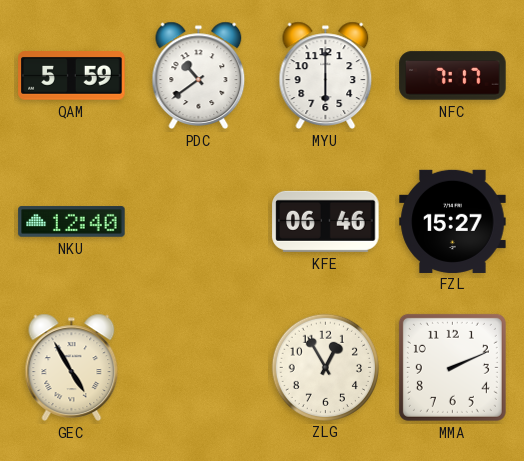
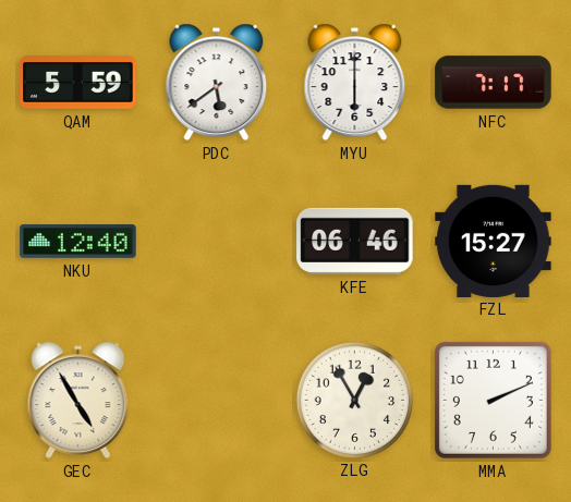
PDC: 10:39 -> 5:39
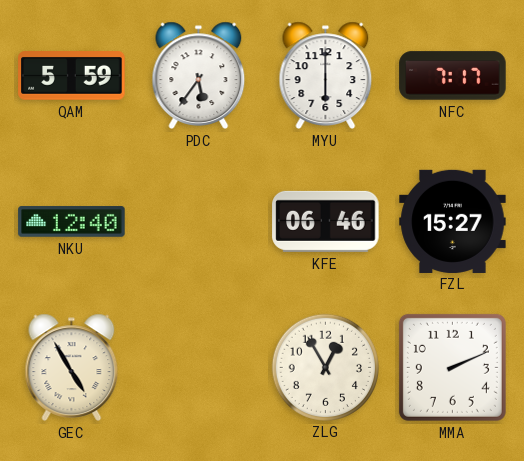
PDC: 5:39 -> 5:36
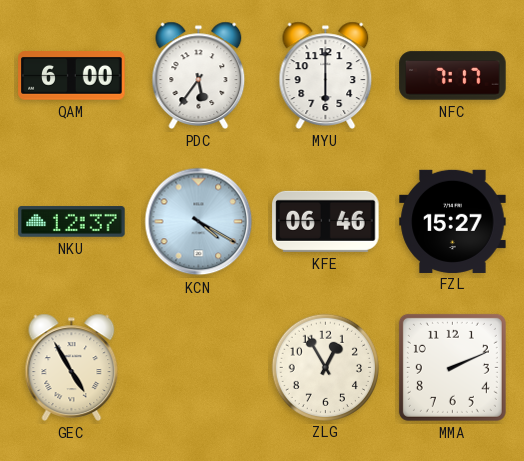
QAM: 5:59 -> 6:00
NKU: 12:40 -> 12:37
KCN: none -> 4:20
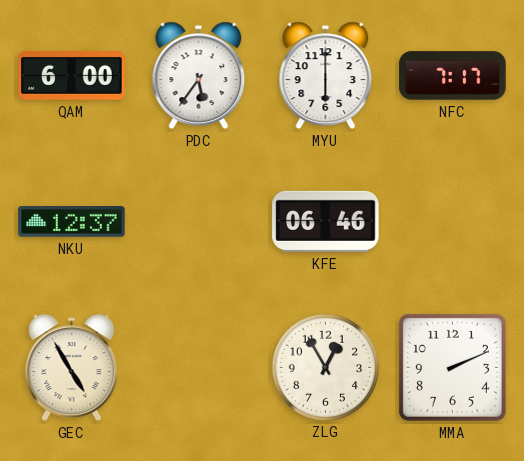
KCN: 4:20 -> none
FZL: 15:27 -> none
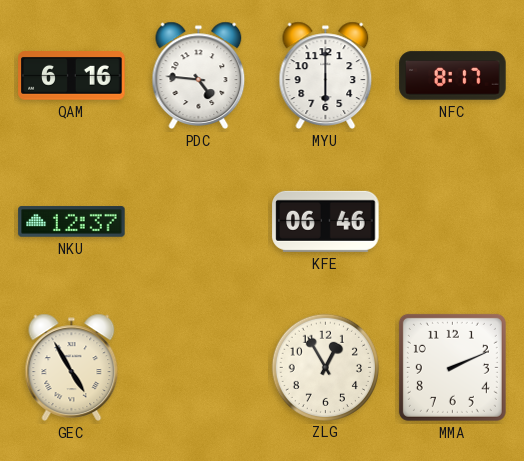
QAM: 6:00 -> 6:16
PDC: 5:36 -> 4:46
NFC: 7:17 -> 8:17
